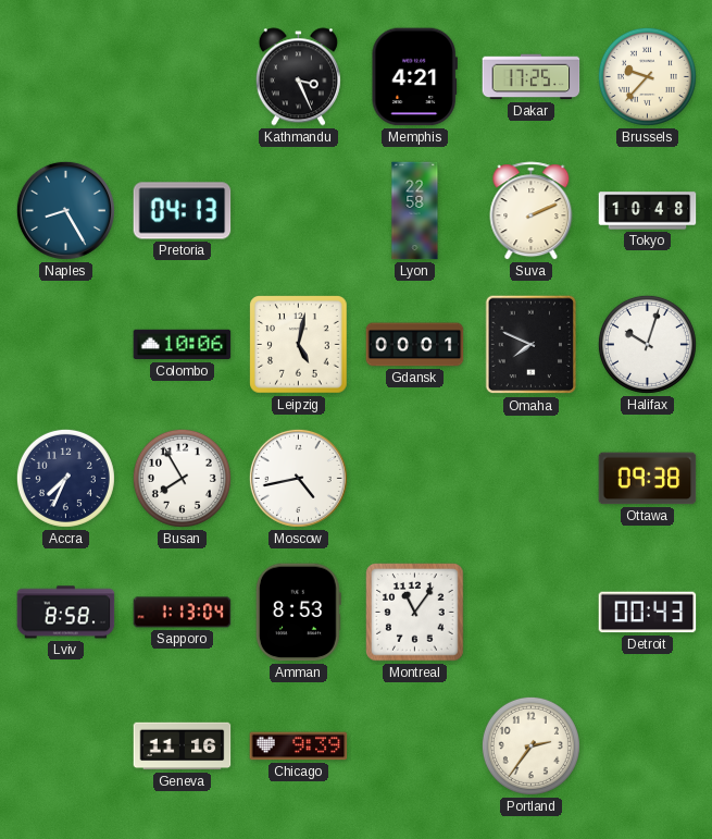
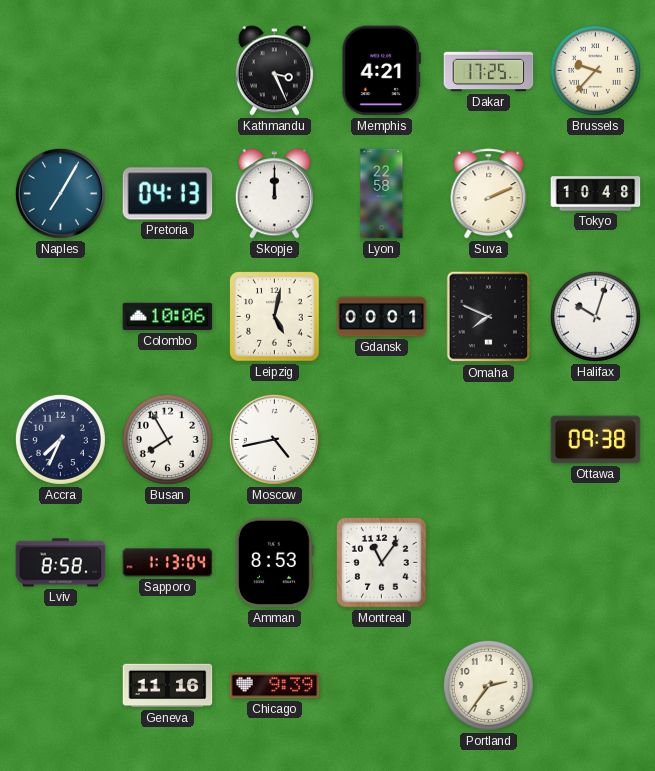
Naples: 8:25 -> 7:05
Skopje: none -> 12:00
Detroit: 00:43 -> none
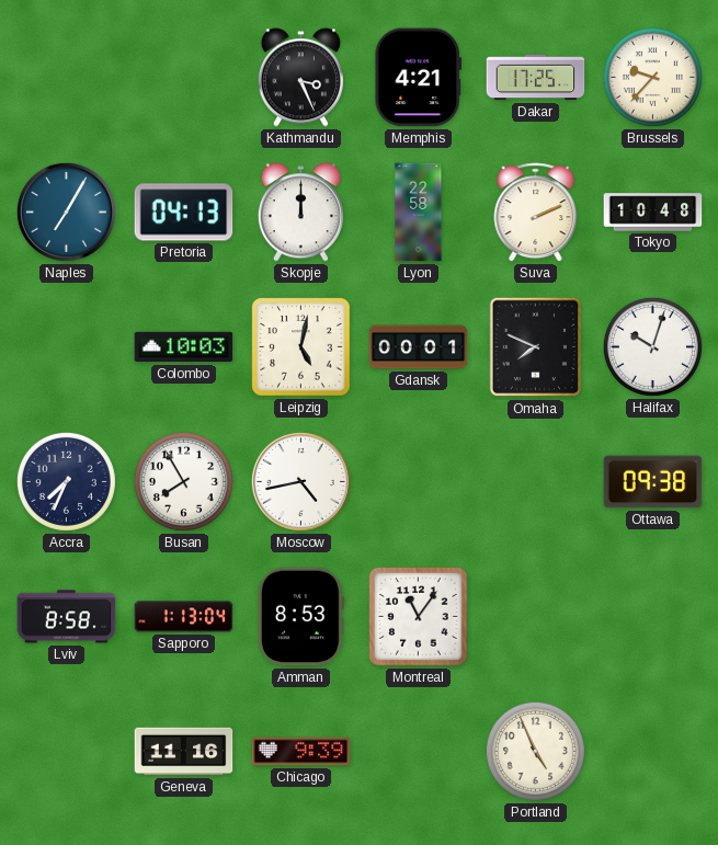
Colombo: 10:06 -> 10:03
Portland: 2:36 -> 4:56
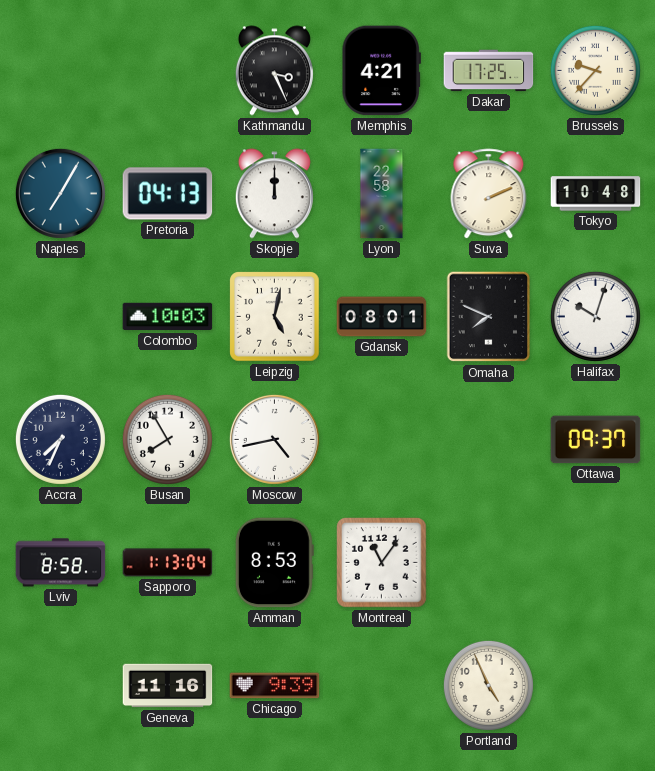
Gdansk: 00:01 -> 08:01
Ottawa: 09:38 -> 09:37
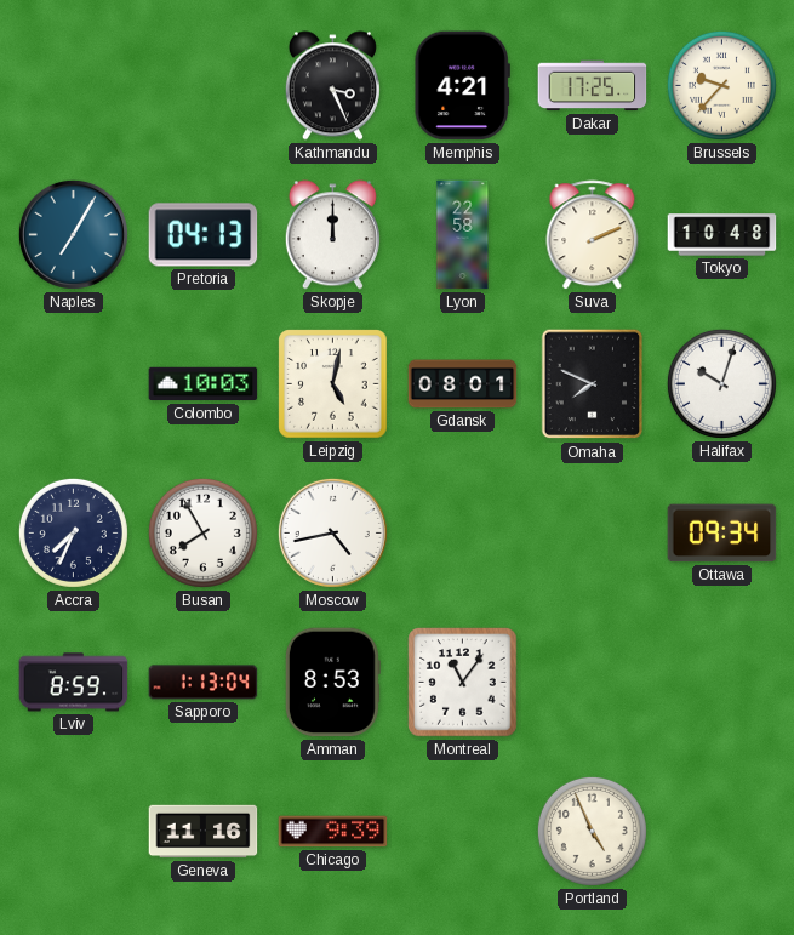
Ottawa: 09:37 -> 09:34
Lviv: 8:58 -> 8:59
